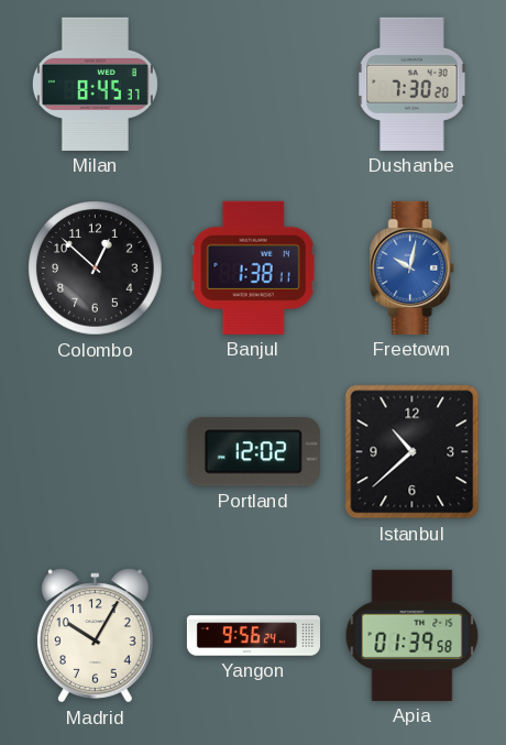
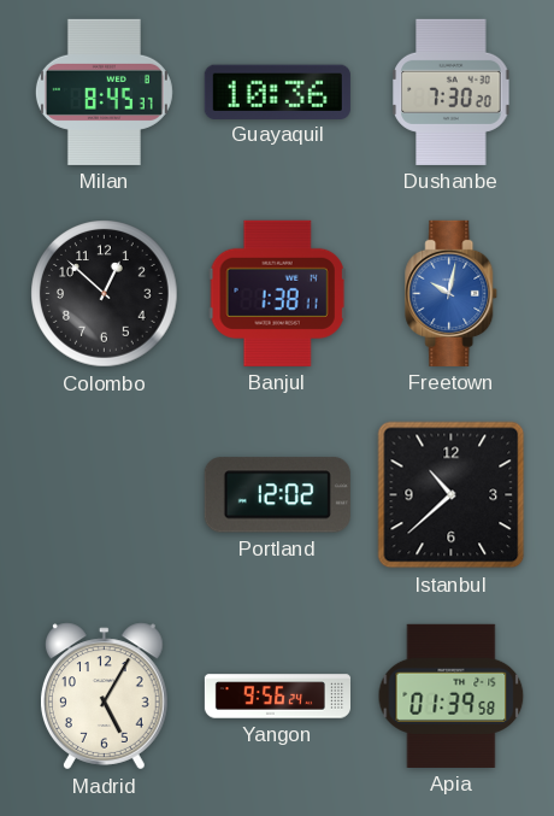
Guayaquil: none -> 10:36
Madrid: 10:05 -> 5:05
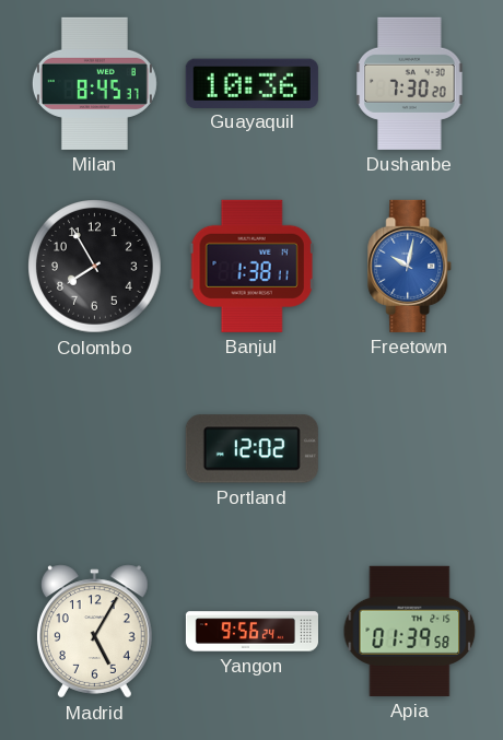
Colombo: 12:52 -> 7:55
Istanbul: 10:38 -> none
